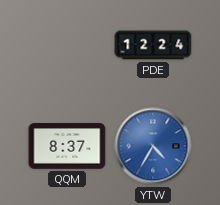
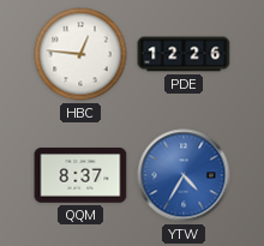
HBC: none -> 12:46
PDE: 12:24 -> 12:26
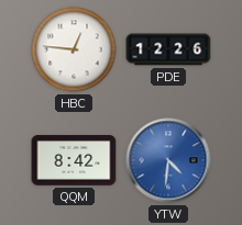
QQM: 8:37 -> 8:42
YTW: 4:35 -> 4:31
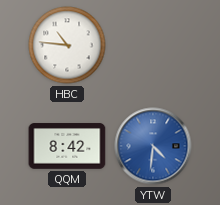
HBC: 12:46 -> 10:46
PDE: 12:26 -> none
